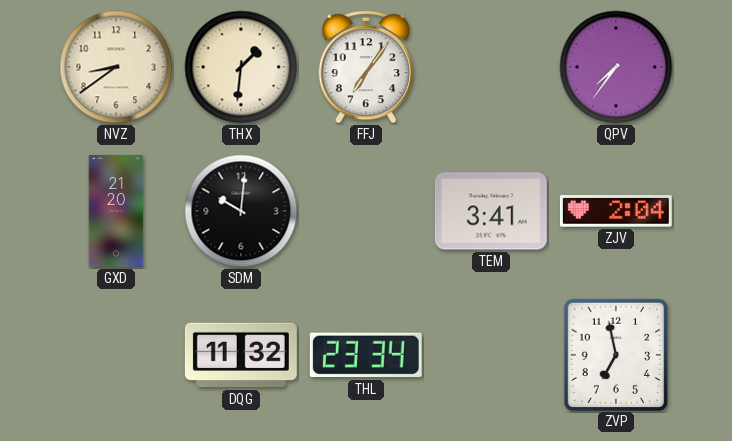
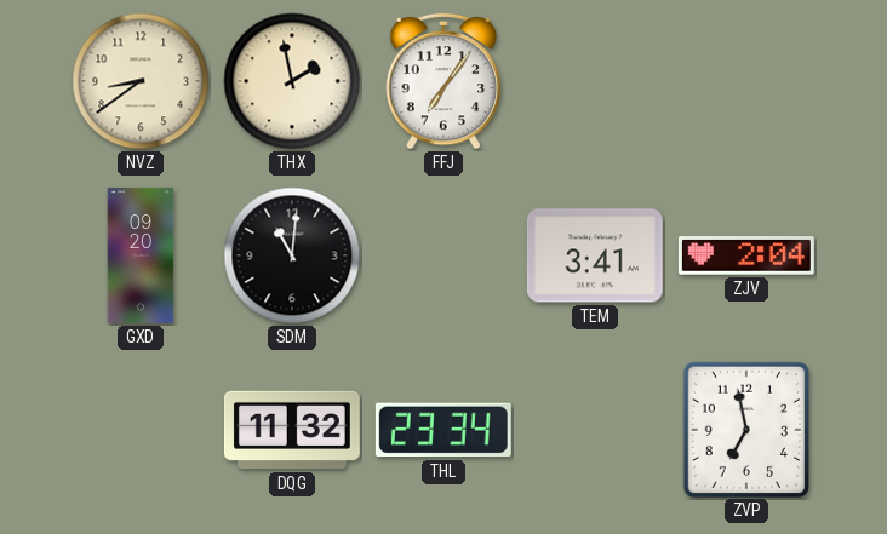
THX: 1:31 -> 1:58
QPV: 7:36 -> none
GXD: 21:20 -> 09:20
SDM: 10:01 -> 11:01
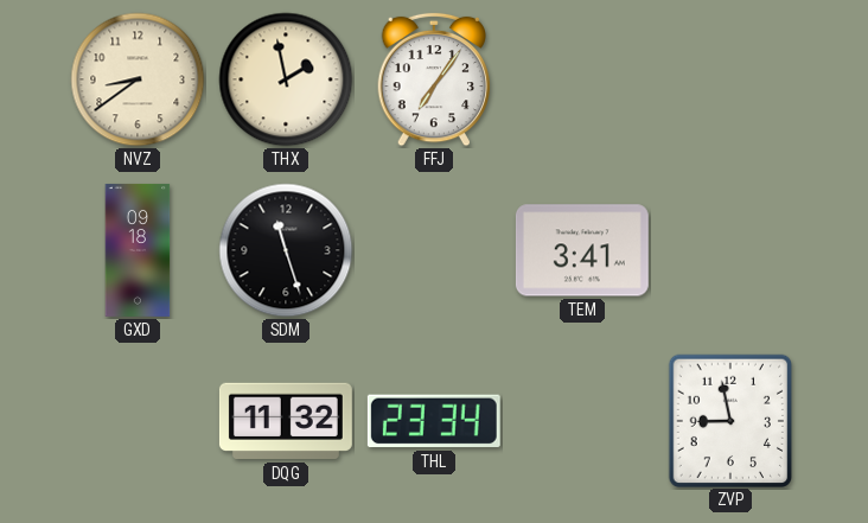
GXD: 09:20 -> 09:18
SDM: 11:01 -> 11:27
ZJV: 2:04 -> none
ZVP: 6:58 -> 8:58
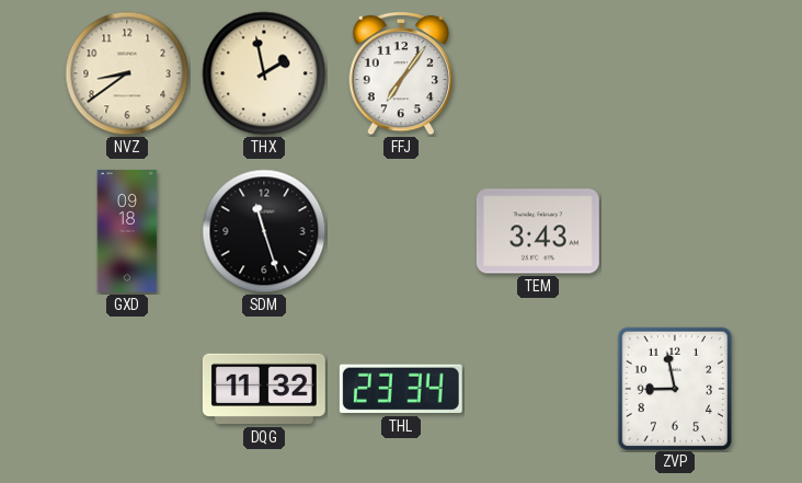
TEM: 3:41 -> 3:43
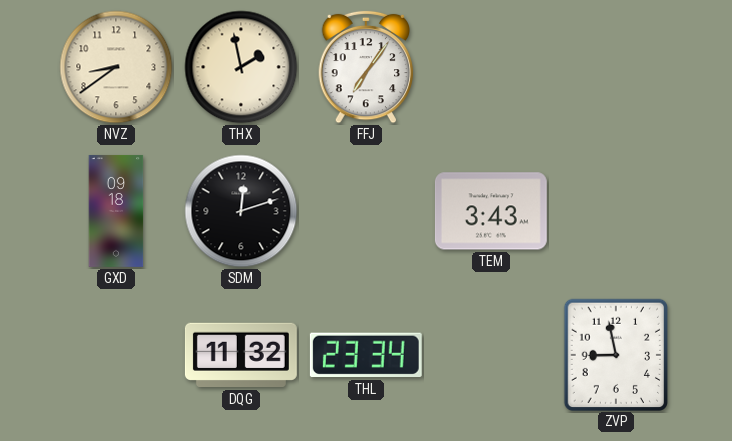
SDM: 11:27 -> 12:12
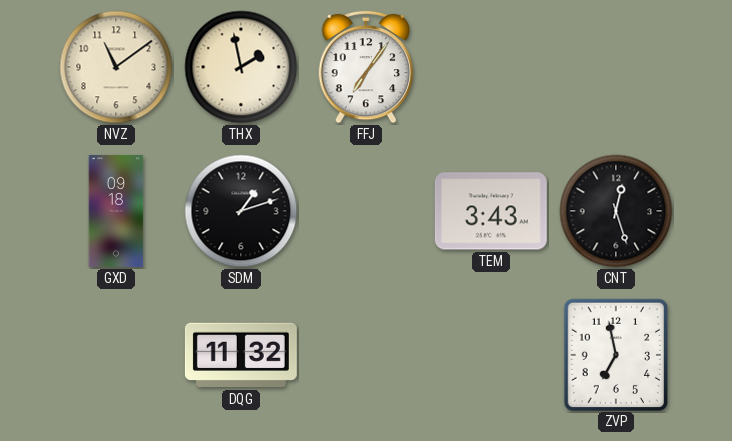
NVZ: 8:39 -> 11:09
SDM: 12:12 -> 1:12
CNT: none -> 12:27
THL: 23:34 -> none
ZVP: 8:58 -> 6:58
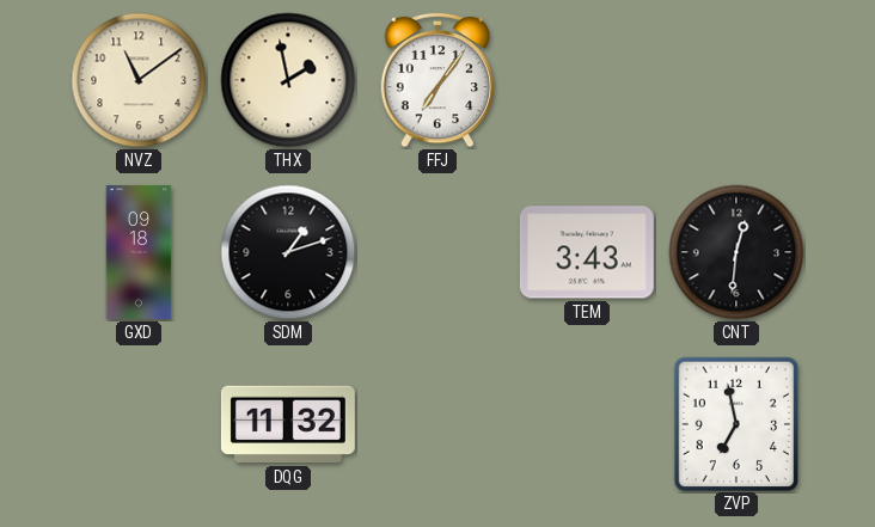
CNT: 12:27 -> 12:31
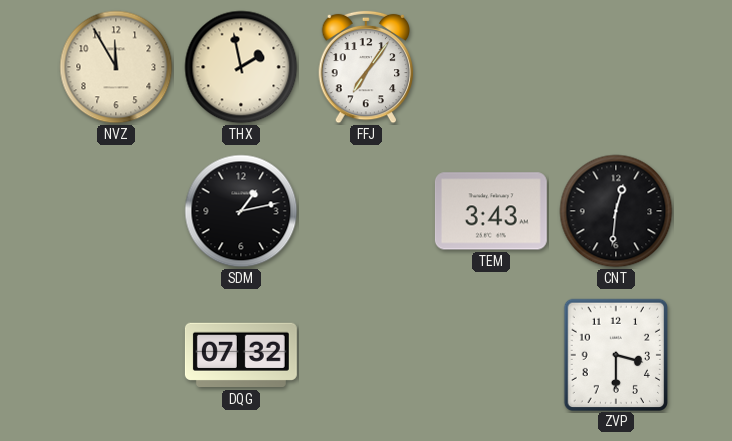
NVZ: 11:09 -> 11:55
GXD: 09:18 -> none
SDM: 1:12 -> 1:13
DQG: 11:32 -> 07:32
ZVP: 6:58 -> 3:30
